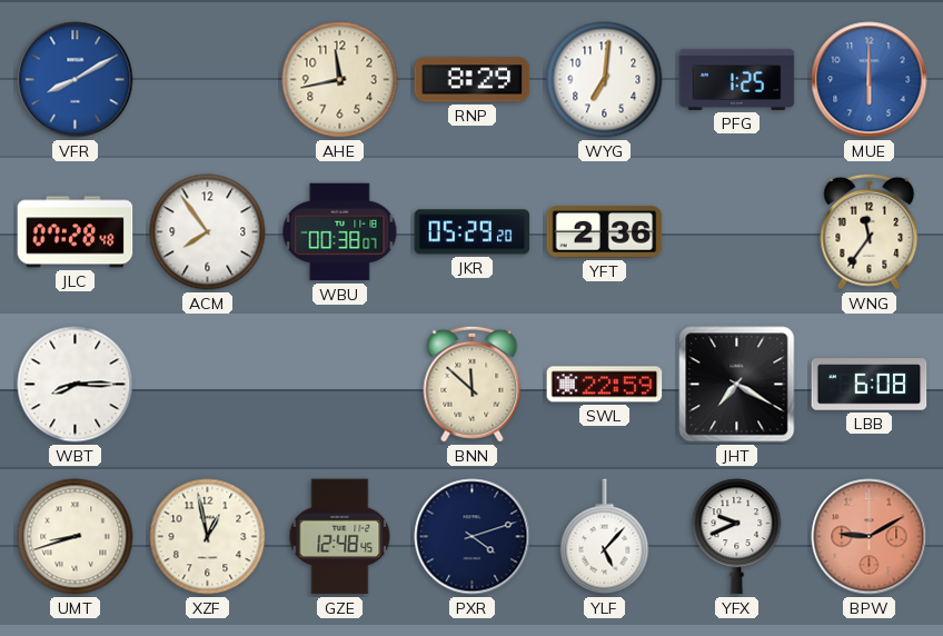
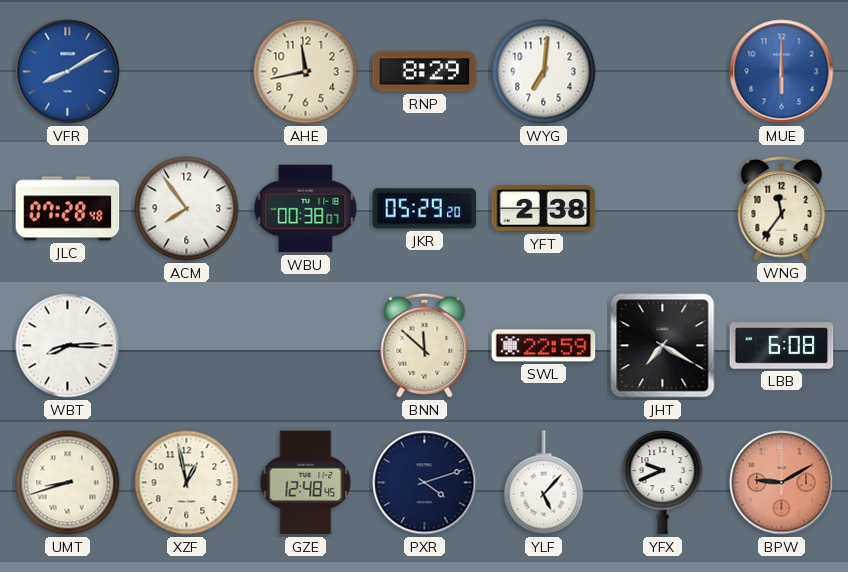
PFG: 1:25 -> none
YFT: 2:36 -> 2:38
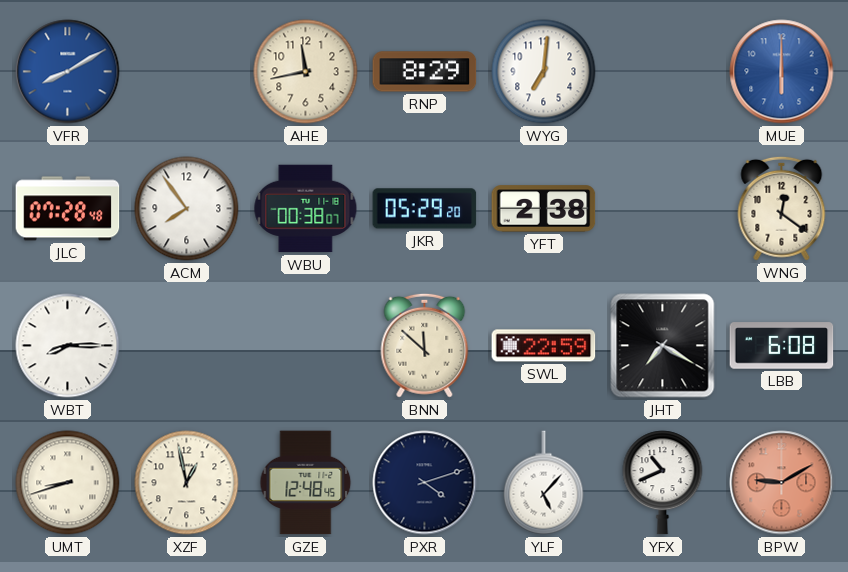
WNG: 11:36 -> 12:21
YFX: 9:41 -> 10:41
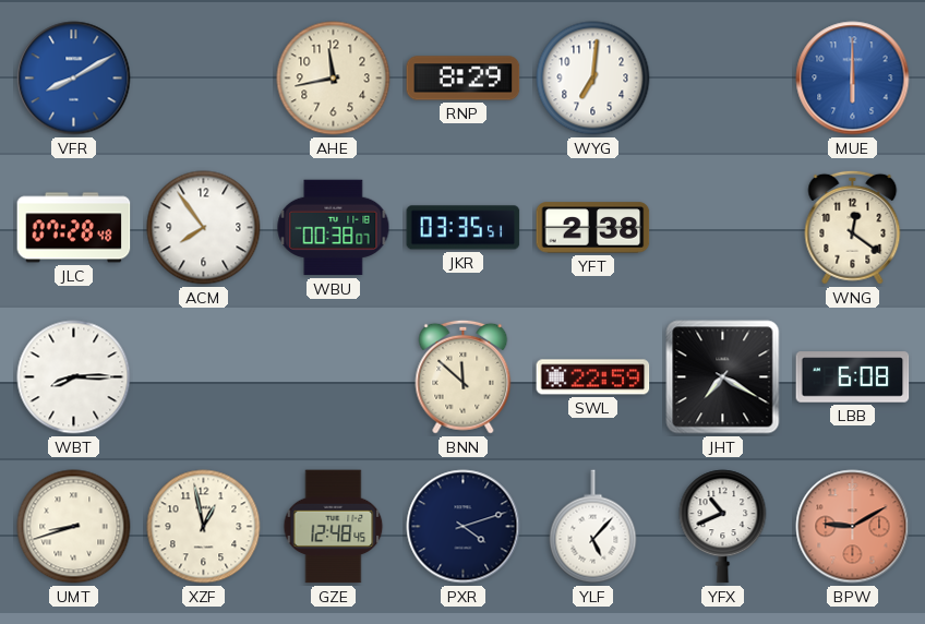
JKR: 05:29 -> 03:35
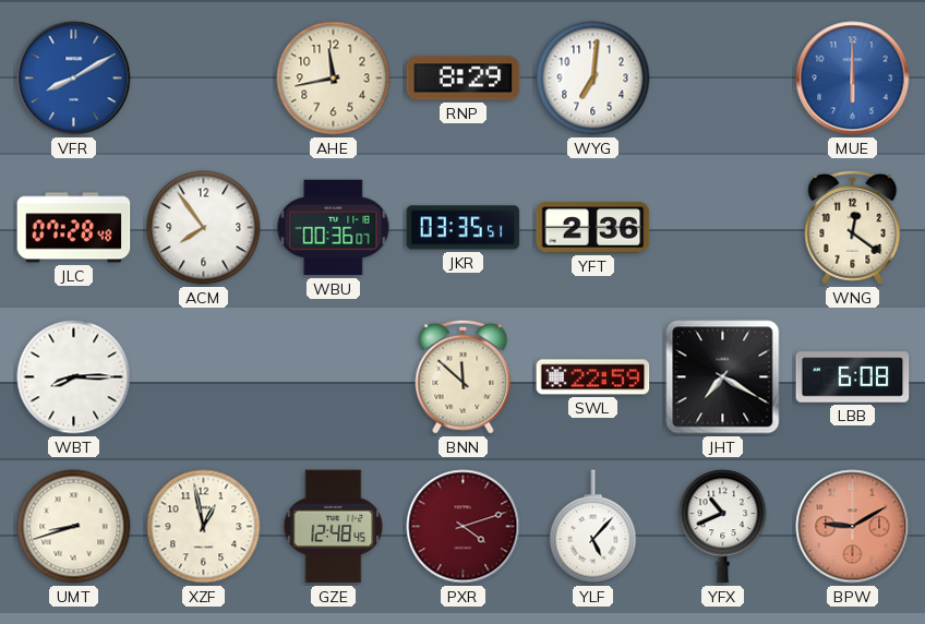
WBU: 00:38 -> 00:36
YFT: 2:38 -> 2:36
PXR dial: navy -> burgundy
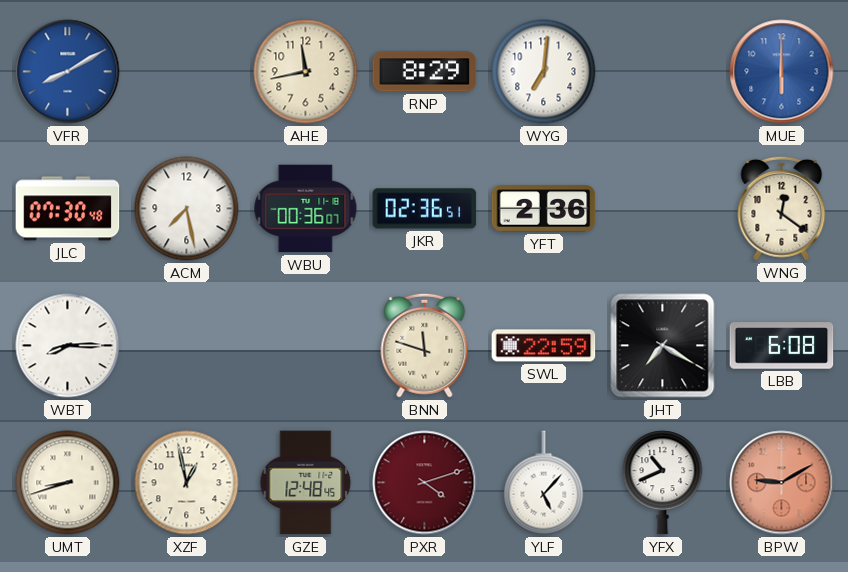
JLC: 07:28 -> 07:30
ACM: 7:54 -> 7:28
JKR: 03:35 -> 02:36
BNN: 11:52 -> 11:48
